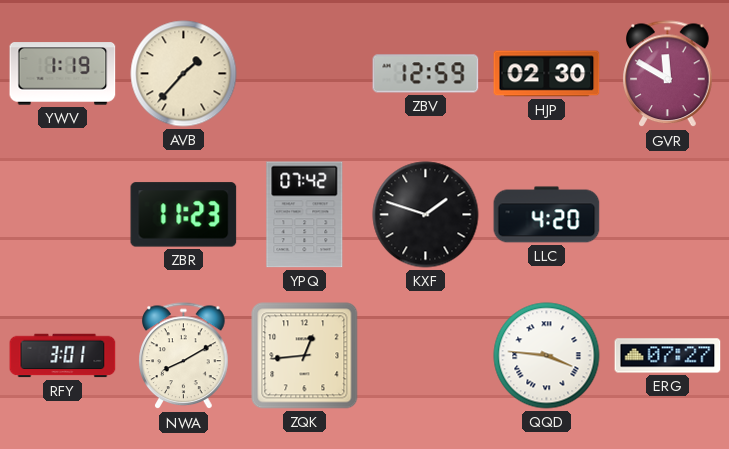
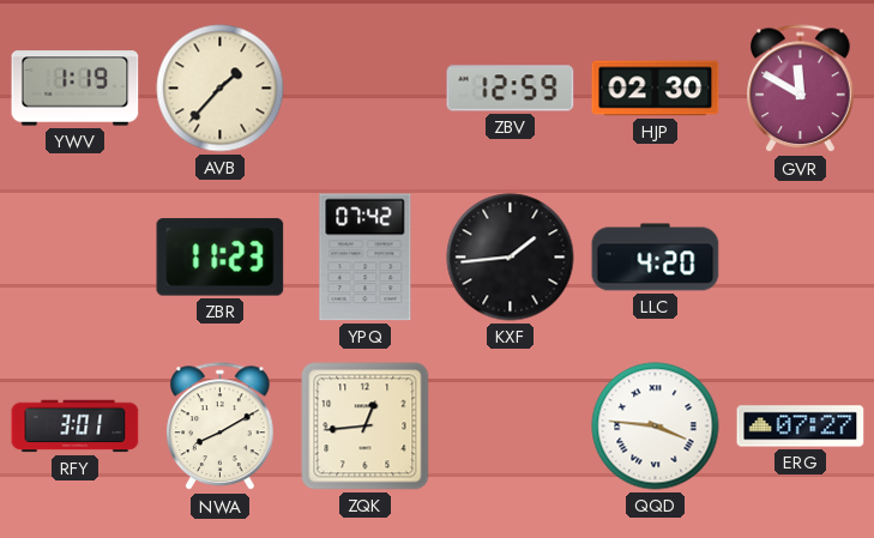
KXF: 1:48 -> 1:44
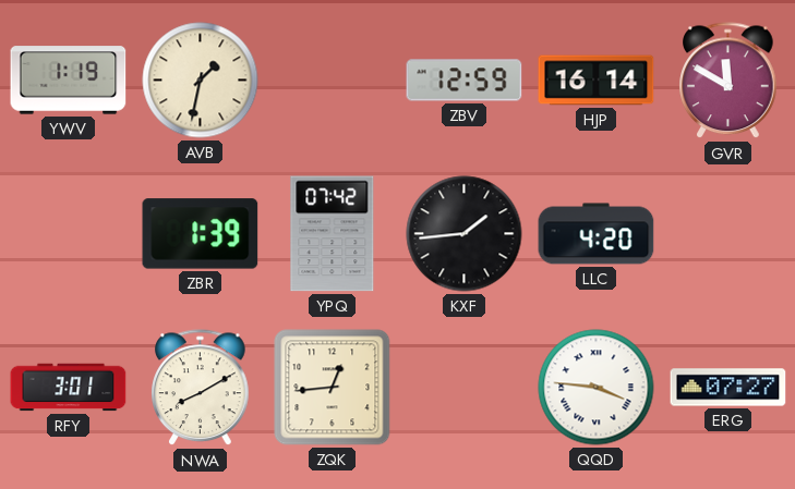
AVB: 1:37 -> 1:32
HJP: 02:30 -> 16:14
ZBR: 11:23 -> 1:39
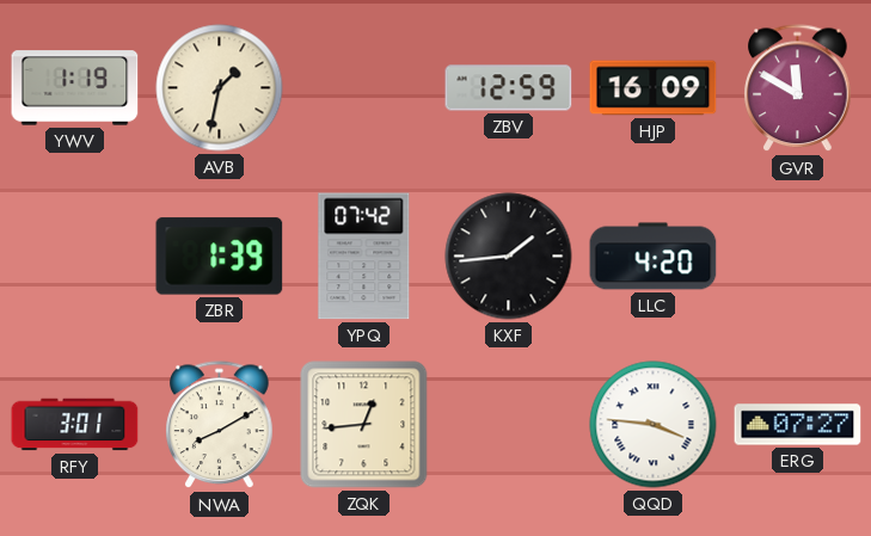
HJP: 16:14 -> 16:09
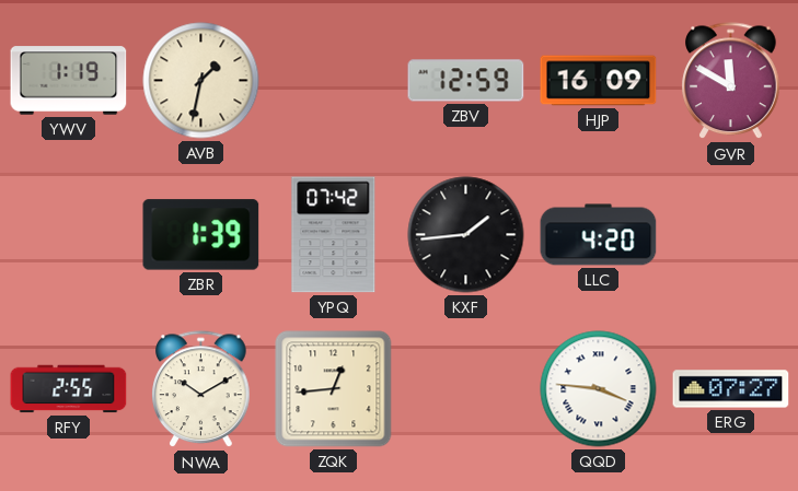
RFY: 3:01 -> 2:55
NWA: 8:10 -> 10:10
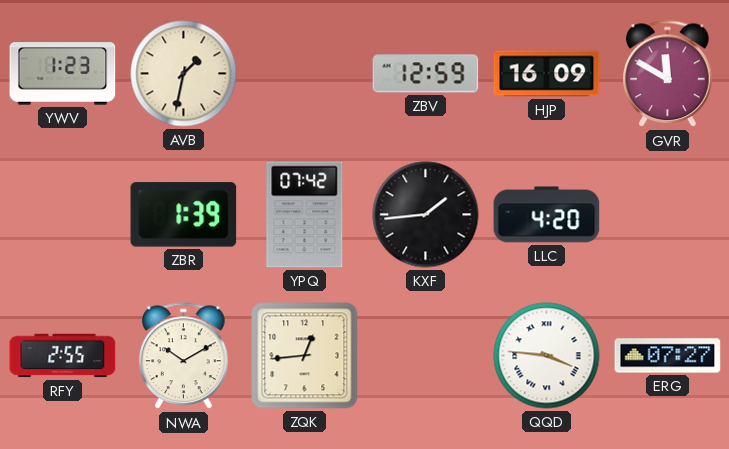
YWV: 1:19 -> 1:23
